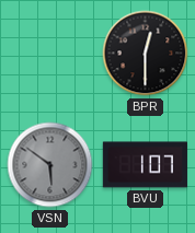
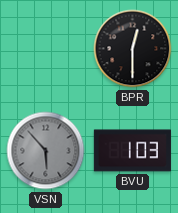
VSN: 5:51 -> 5:53
BVU: 1:07 -> 1:03
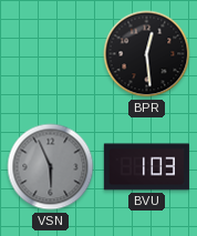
BPR: 12:30 -> 12:29
VSN: 5:53 -> 5:56
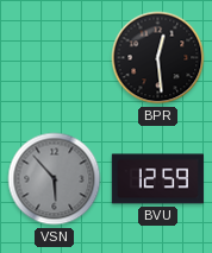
VSN: 5:56 -> 5:53
BVU: 1:03 -> 12:59
